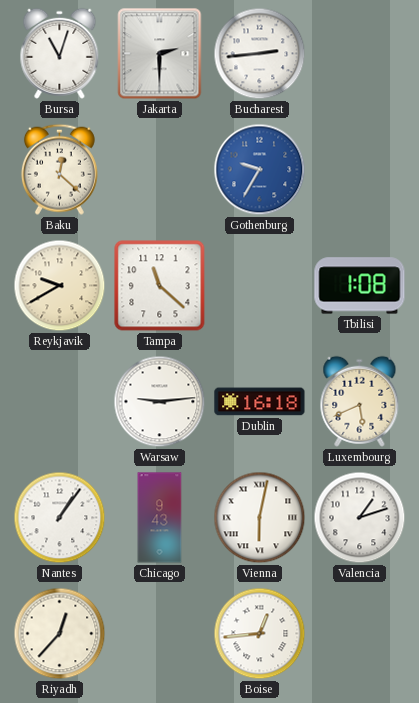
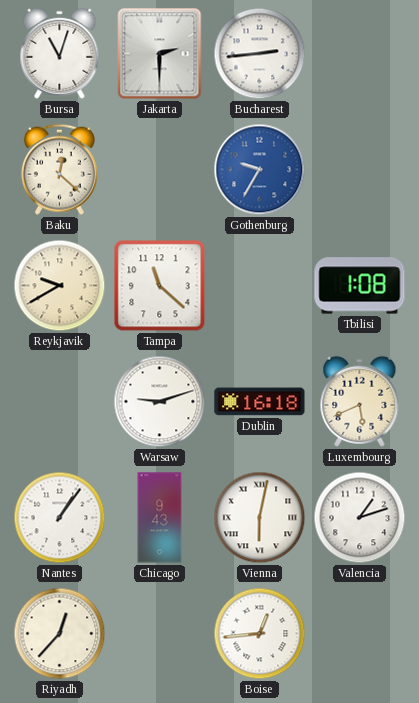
Warsaw: 9:14 -> 9:12
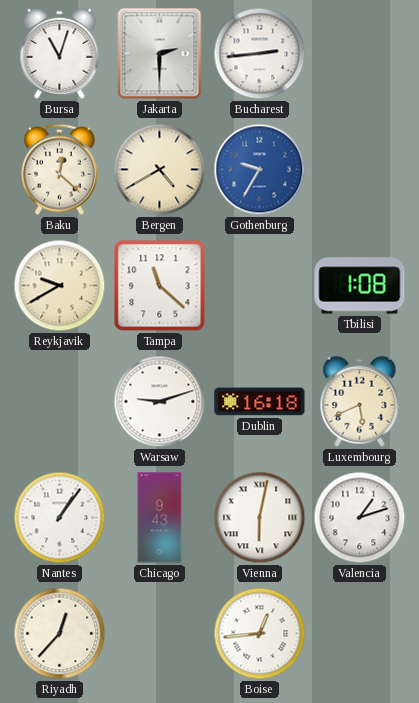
Bergen: none -> 4:40
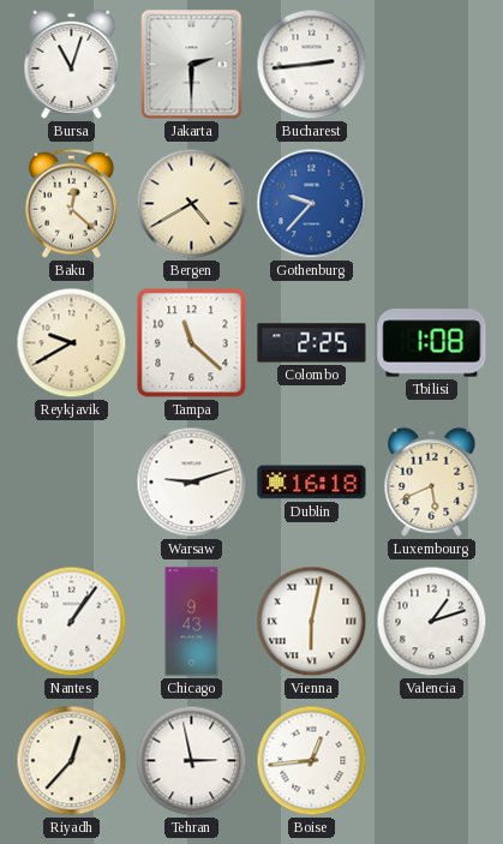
Gothenburg: 9:35 -> 9:37
Colombo: none -> 2:25
Tehran: none -> 2:58
